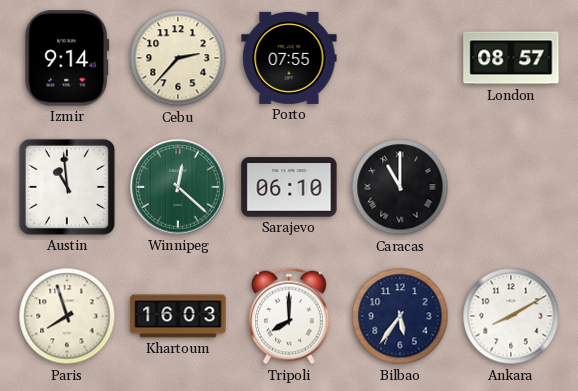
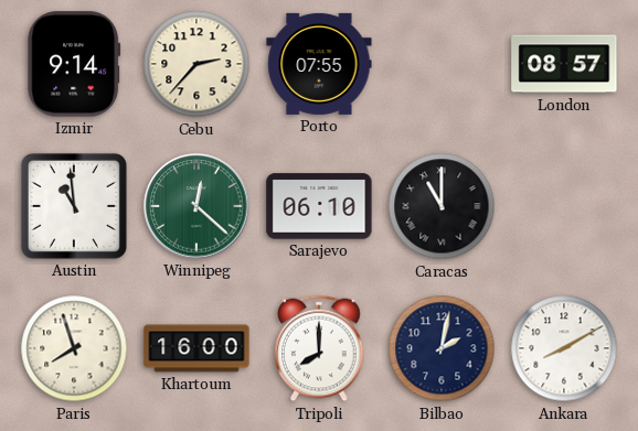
Khartoum: 16:03 -> 16:00
Bilbao: 5:36 -> 2:02
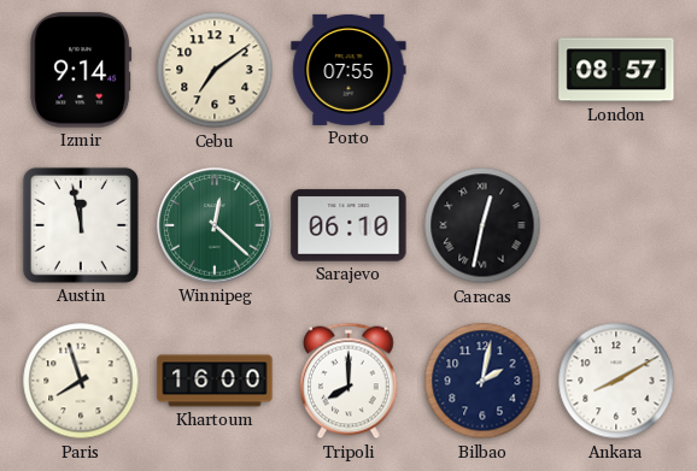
Cebu: 2:37 -> 7:09
Austin: 10:59 -> 11:58
Caracas: 11:00 -> 12:32
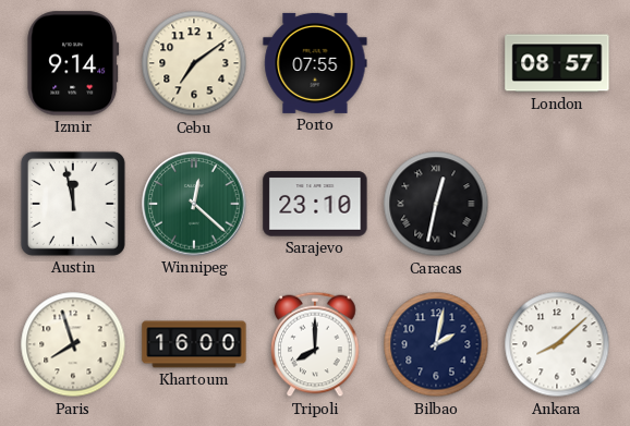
Sarajevo: 06:10 -> 23:10
Ankara: 8:10 -> 8:08
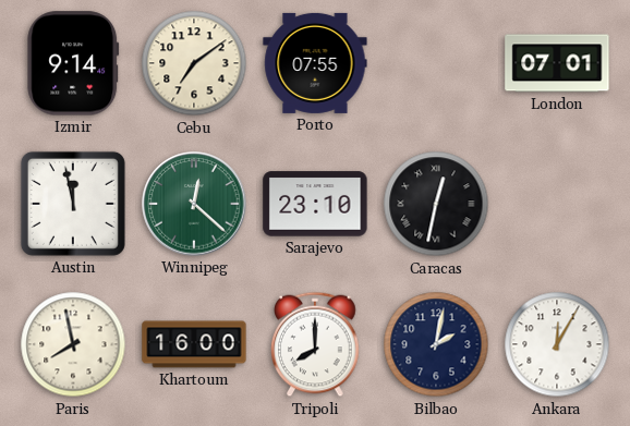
London: 08:57 -> 07:01
Paris: 7:57 -> 7:58
Ankara: 8:08 -> 12:05
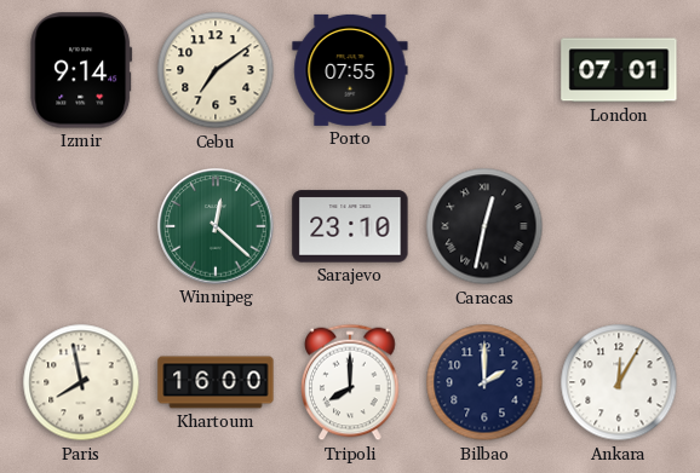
Austin: 11:58 -> none
Bilbao: 2:02 -> 2:00
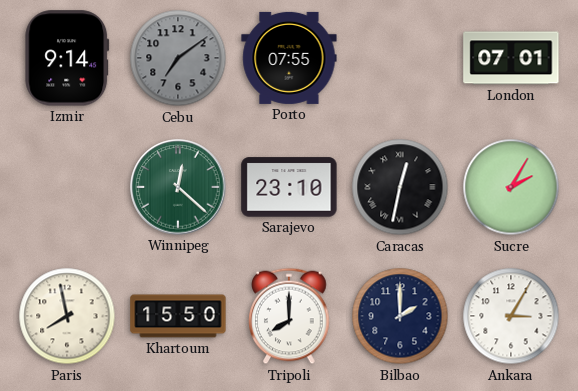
Cebu dial: cream -> grey
Sucre: none -> 2:05
Khartoum: 16:00 -> 15:50
Ankara: 12:05 -> 3:05
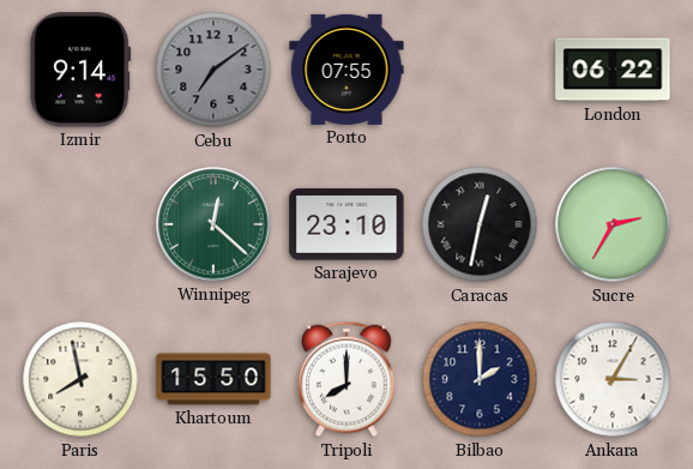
London: 07:01 -> 06:22
Sucre: 2:05 -> 2:35
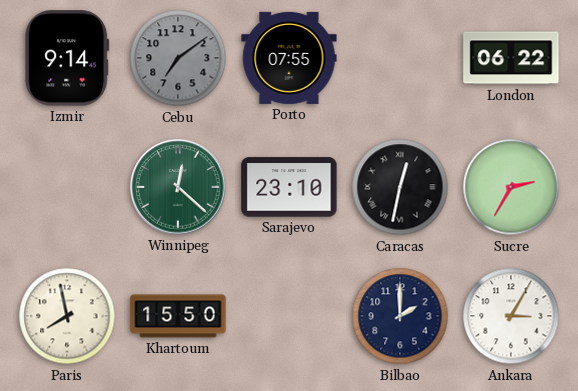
Tripoli: 8:00 -> none
